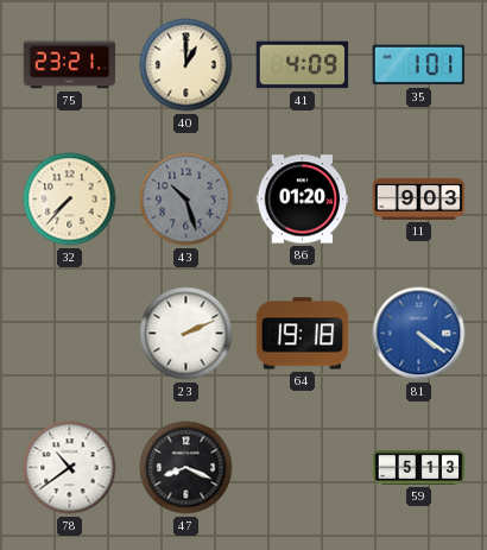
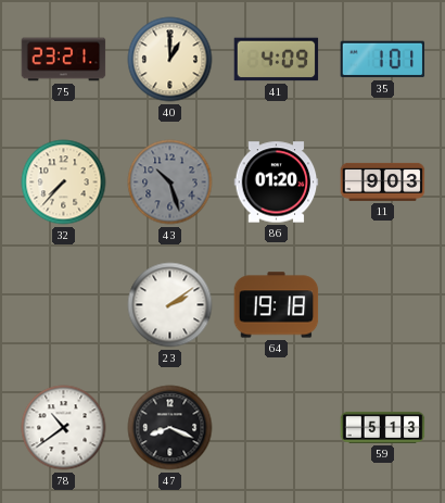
23: 2:11 -> 2:09
81: 4:21 -> none
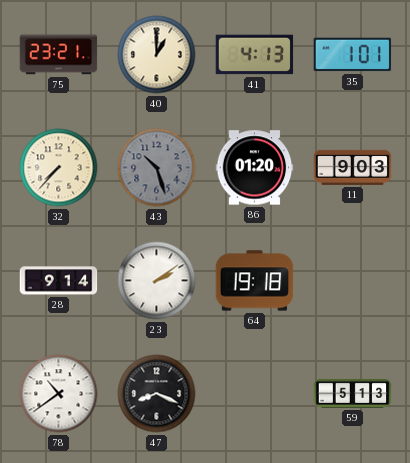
41: 4:09 -> 4:13
28: none -> 9:14
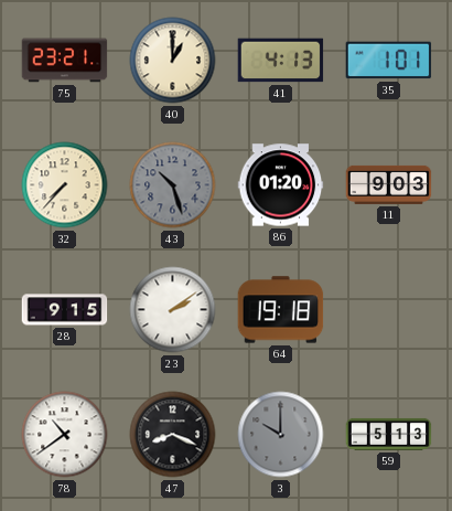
28: 9:14 -> 9:15
3: none -> 10:00
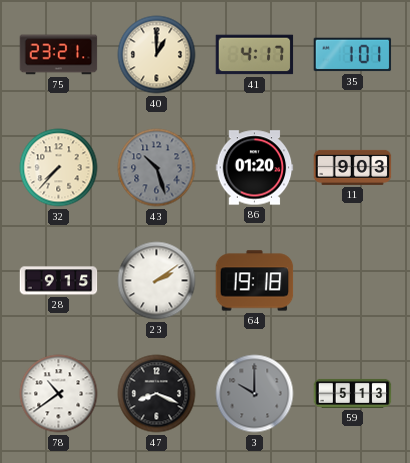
41: 4:13 -> 4:17
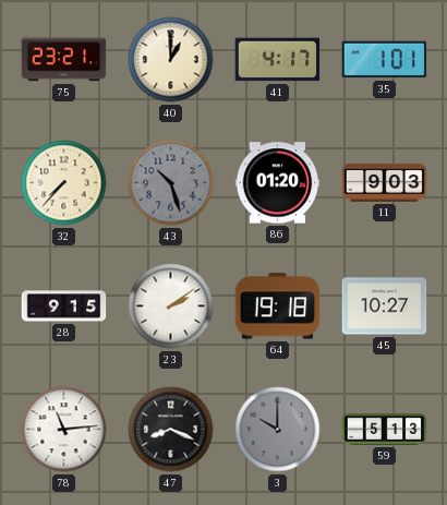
45: none -> 10:27
78: 10:39 -> 11:14
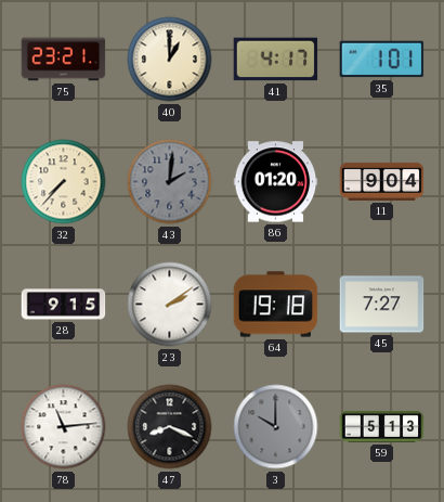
43: 10:27 -> 2:01
11: 9:03 -> 9:04
45: 10:27 -> 7:27
